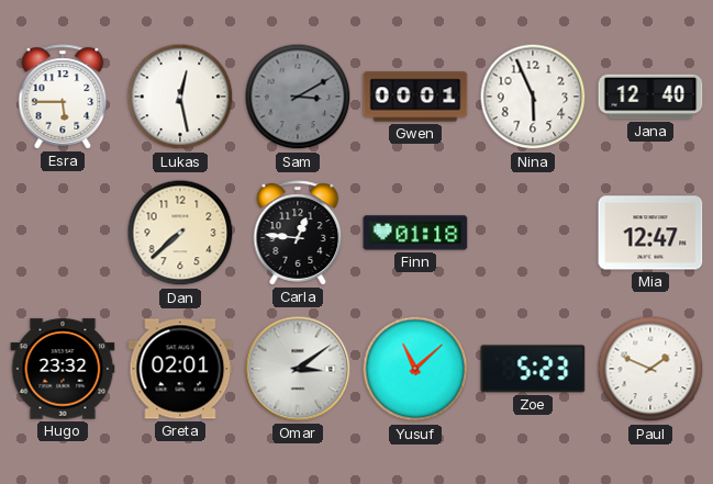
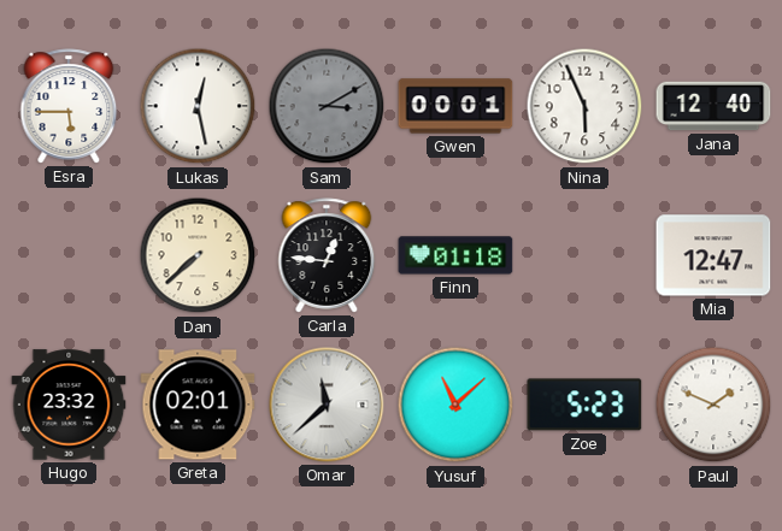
Omar: 3:09 -> 11:38
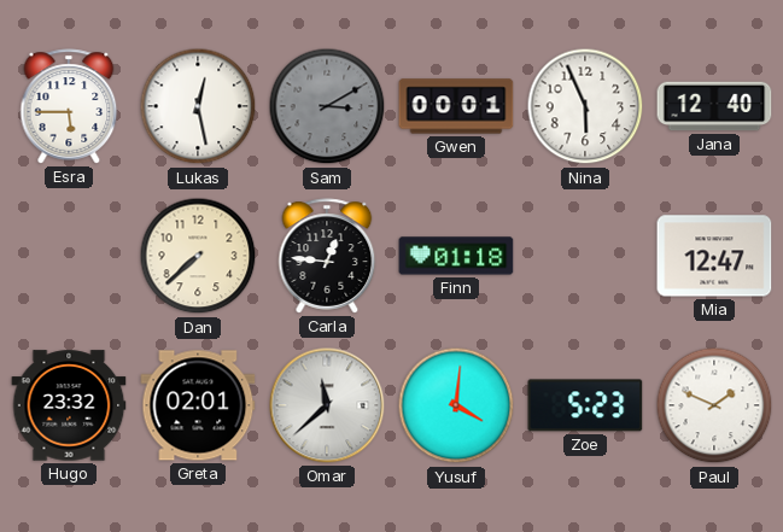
Yusuf: 11:08 -> 4:01
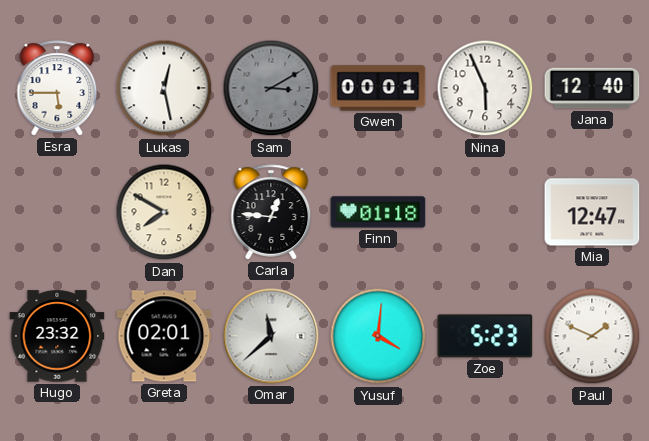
Dan: 7:38 -> 7:50
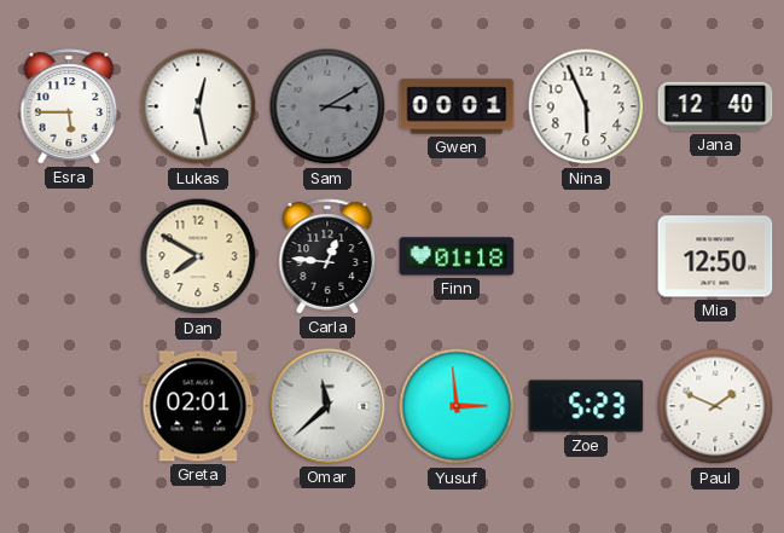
Mia: 12:47 -> 12:50
Hugo: 23:32 -> none
Yusuf: 4:01 -> 2:59
